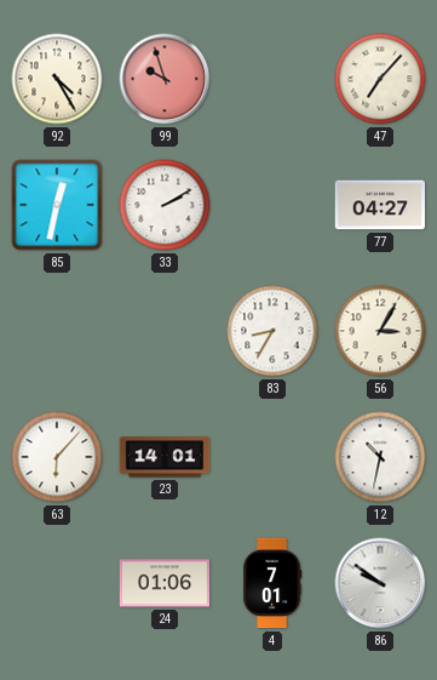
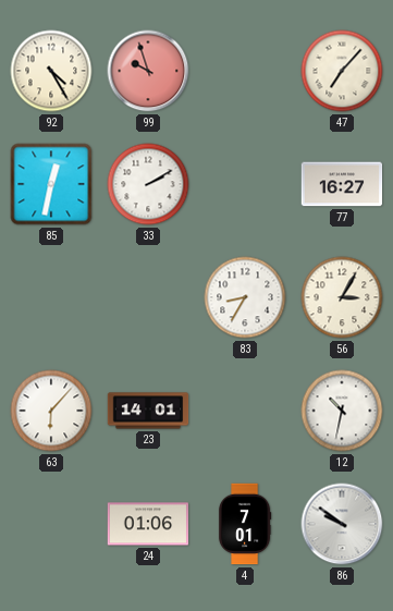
77: 04:27 -> 16:27
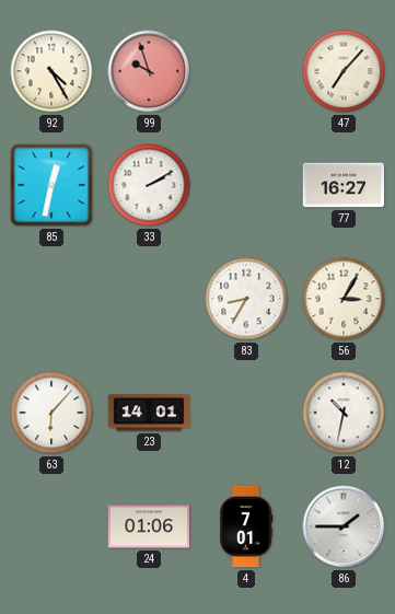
86: 9:51 -> 1:45
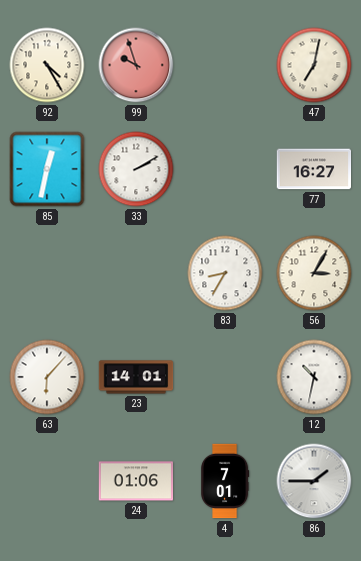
47: 7:07 -> 7:02
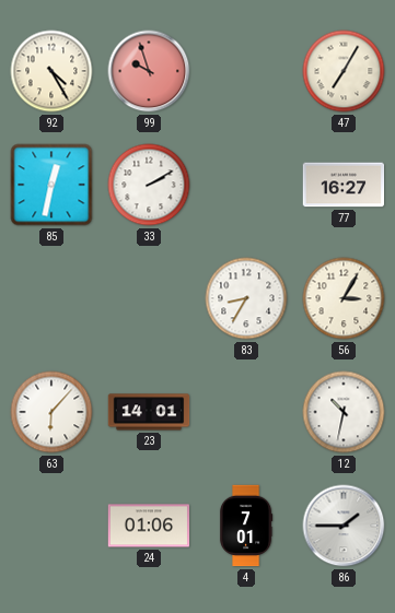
47: 7:02 -> 7:05
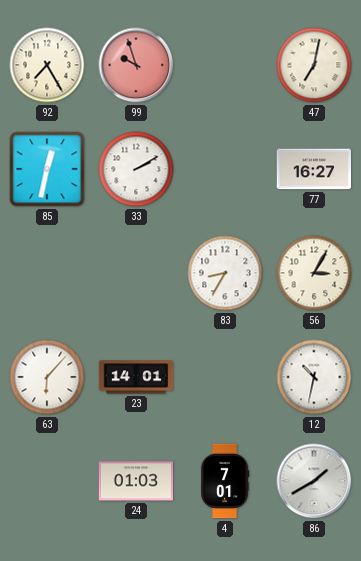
92: 4:25 -> 7:25
47: 7:05 -> 7:02
24: 01:06 -> 01:03
86: 1:45 -> 1:40
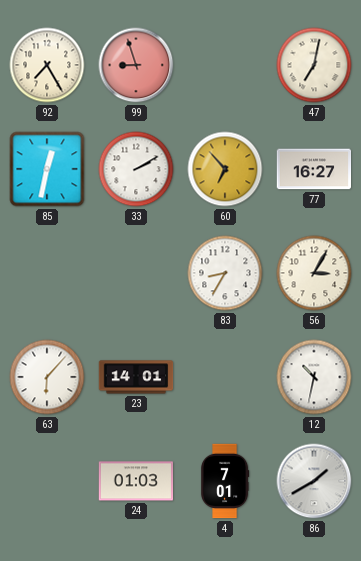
99: 9:57 -> 8:57
60: none -> 6:53
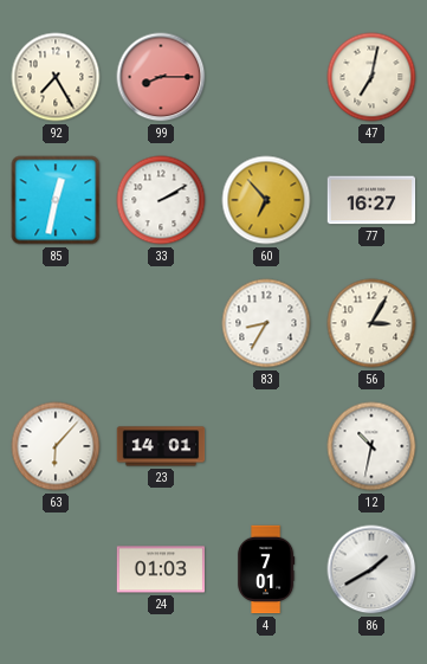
99: 8:57 -> 8:15
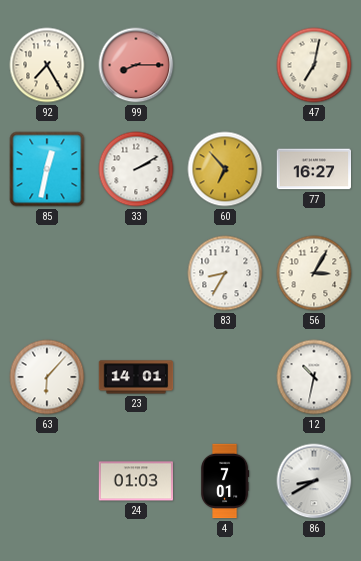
86: 1:40 -> 8:40
